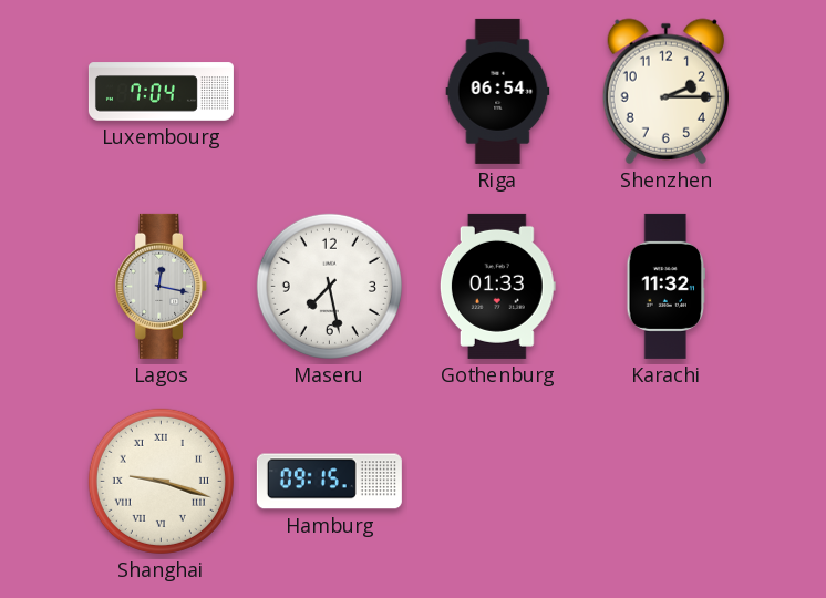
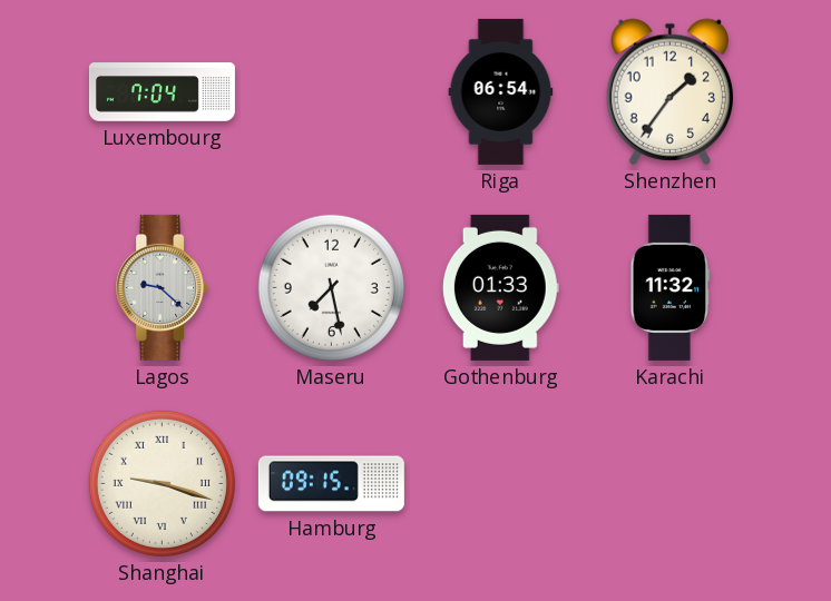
Shenzhen: 2:15 -> 1:36
Lagos: 12:17 -> 9:22
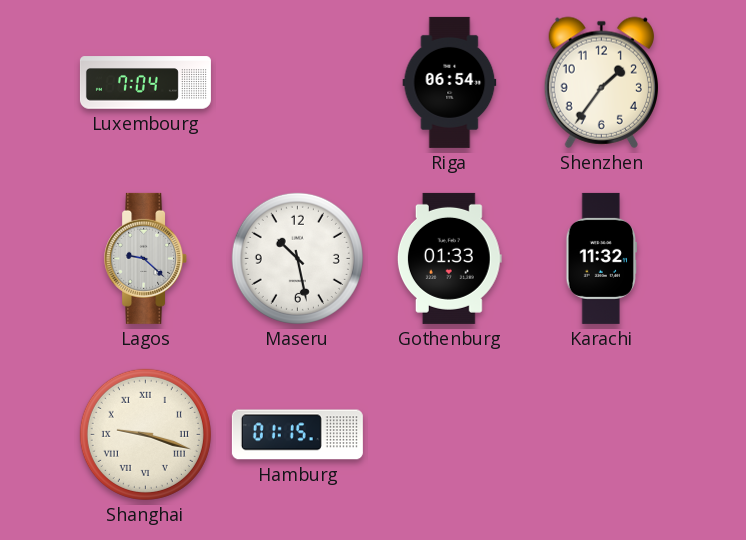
Maseru: 7:28 -> 10:28
Hamburg: 09:15 -> 01:15
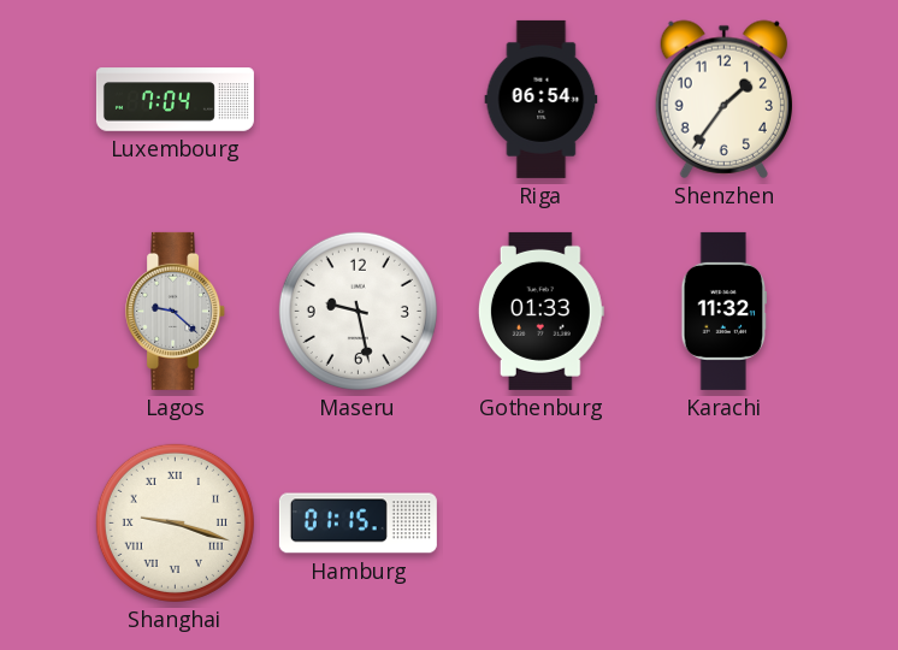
Maseru: 10:28 -> 9:28
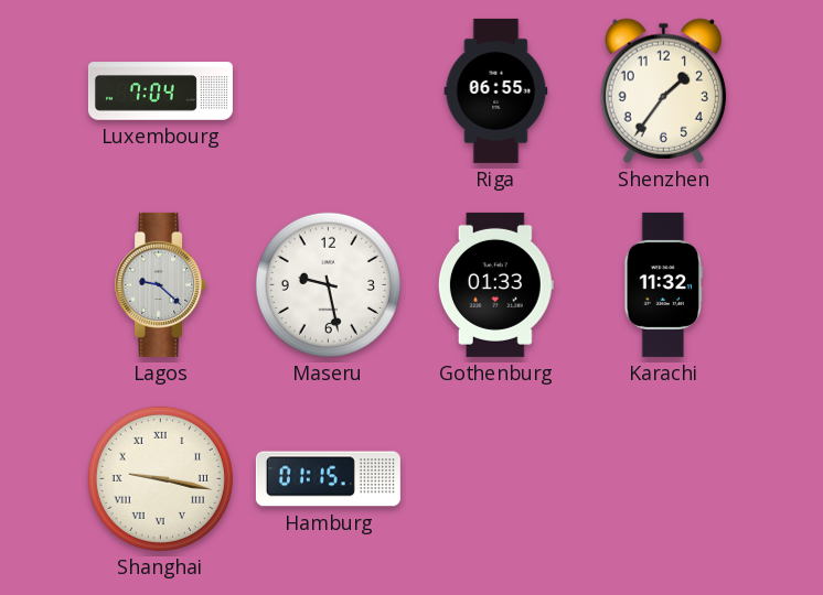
Riga: 06:54 -> 06:55
Shanghai: 9:18 -> 9:17
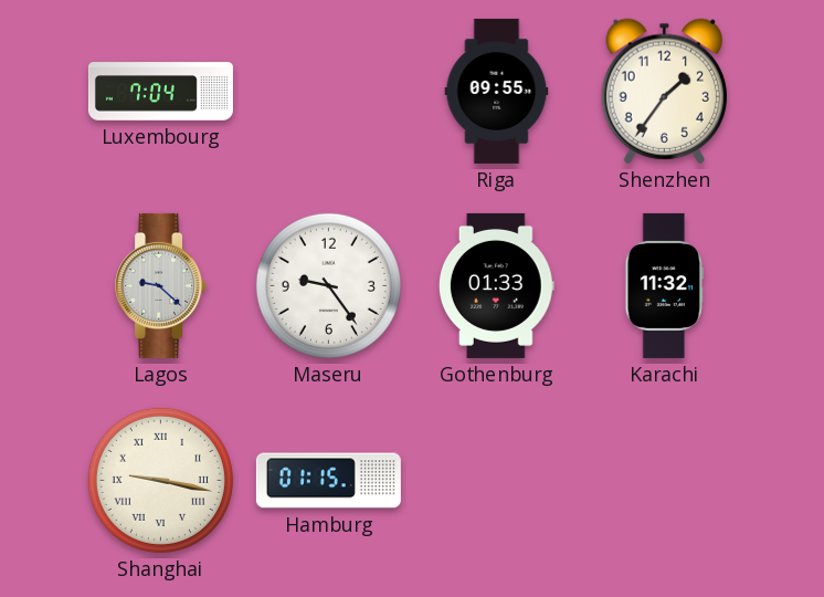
Riga: 06:55 -> 09:55
Maseru: 9:28 -> 9:24
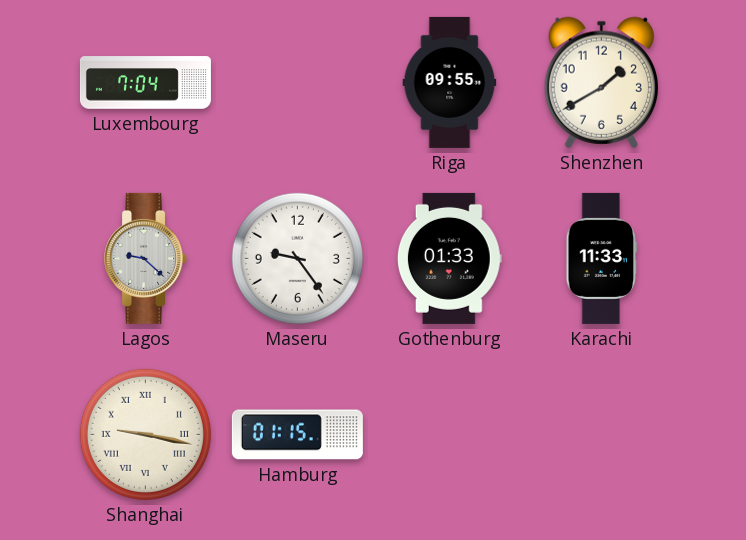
Shenzhen: 1:36 -> 1:40
Karachi: 11:32 -> 11:33
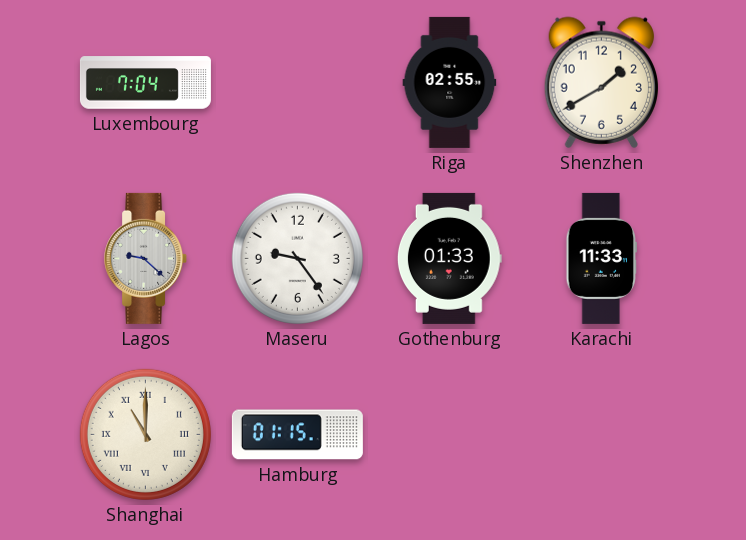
Riga: 09:55 -> 02:55
Shanghai: 9:17 -> 11:00
